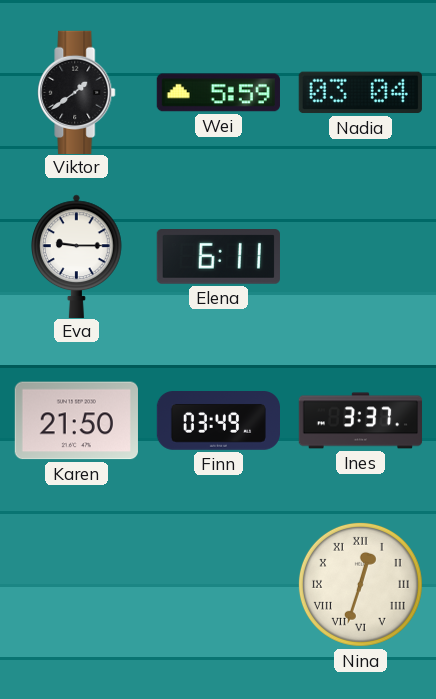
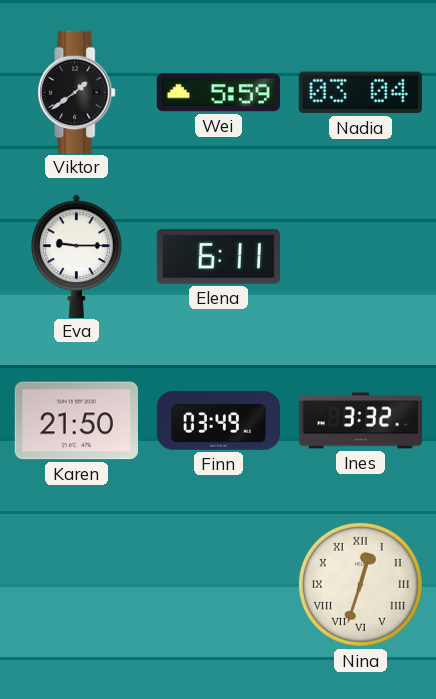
Ines: 3:37 -> 3:32
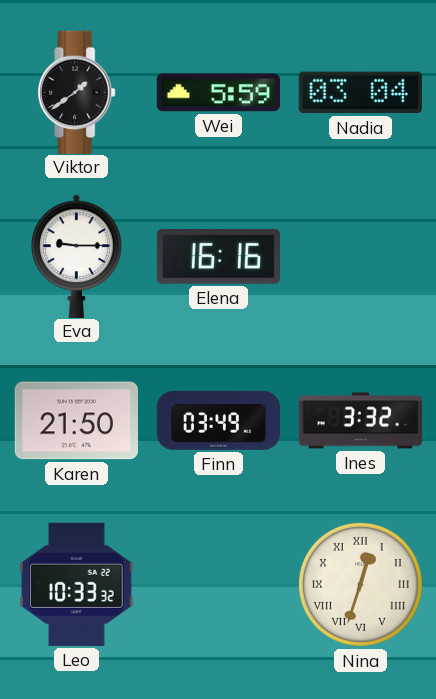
Elena: 6:11 -> 16:16
Leo: none -> 10:33
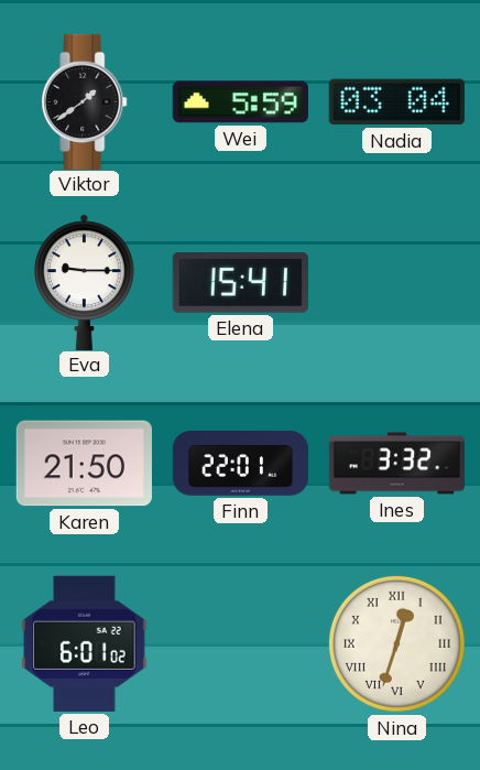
Elena: 16:16 -> 15:41
Finn: 03:49 -> 22:01
Leo: 10:33 -> 6:01
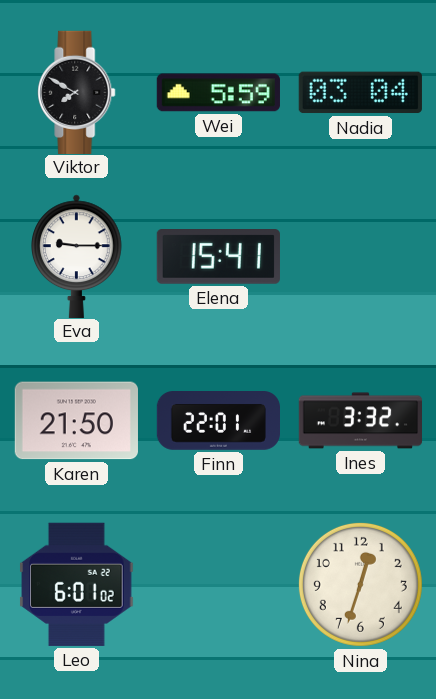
Viktor: 1:39 -> 7:50
Nina numerals: Roman -> Arabic
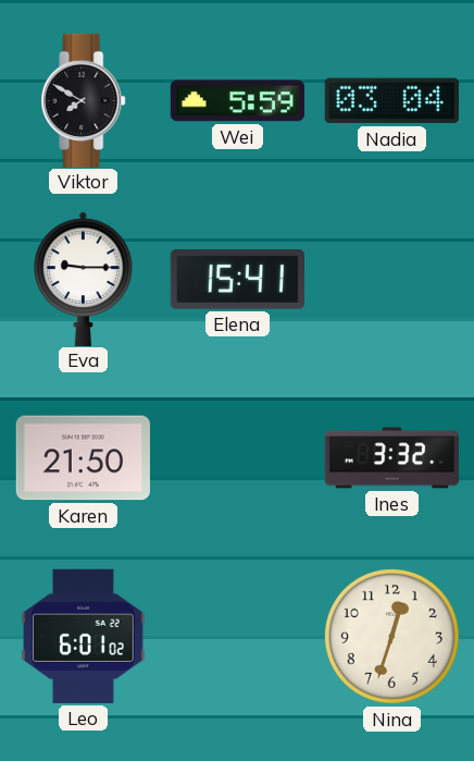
Finn: 22:01 -> none
